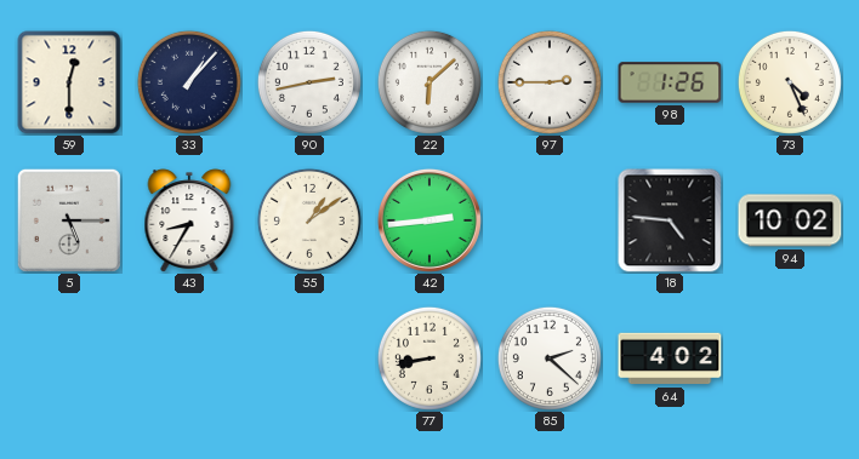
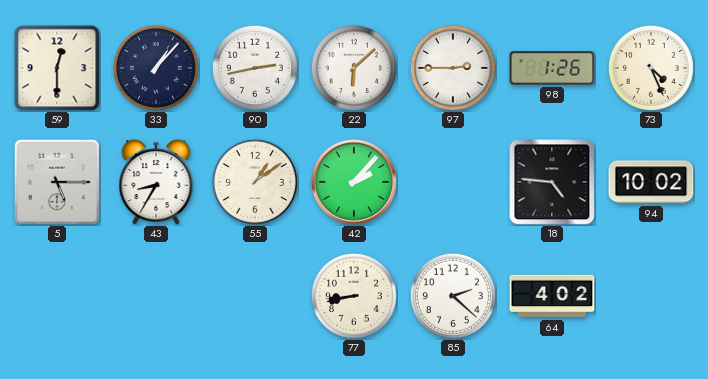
42: 2:44 -> 2:07
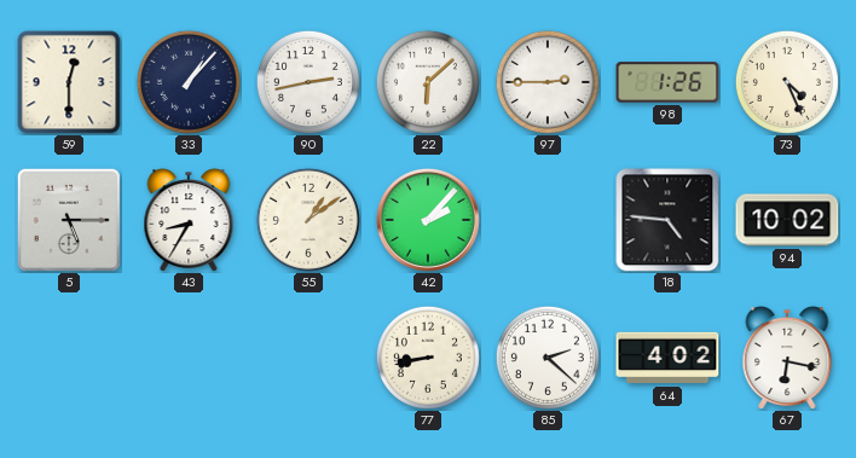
67: none -> 6:17
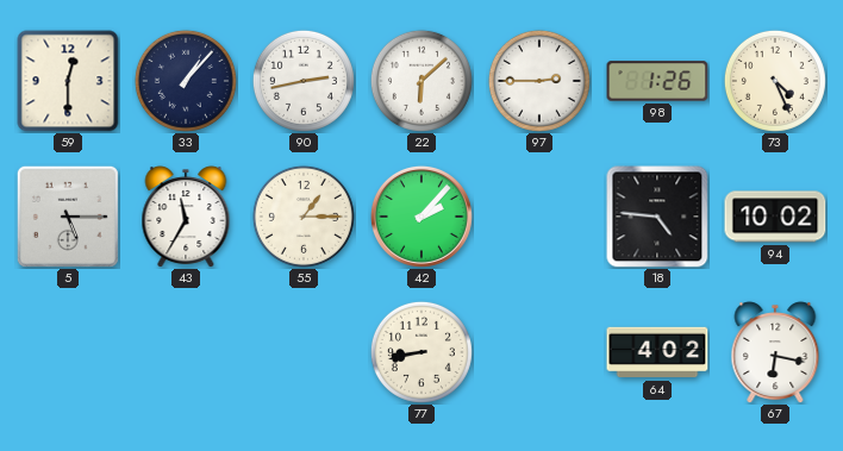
43: 8:35 -> 11:35
55: 1:09 -> 1:15
85: 2:22 -> none
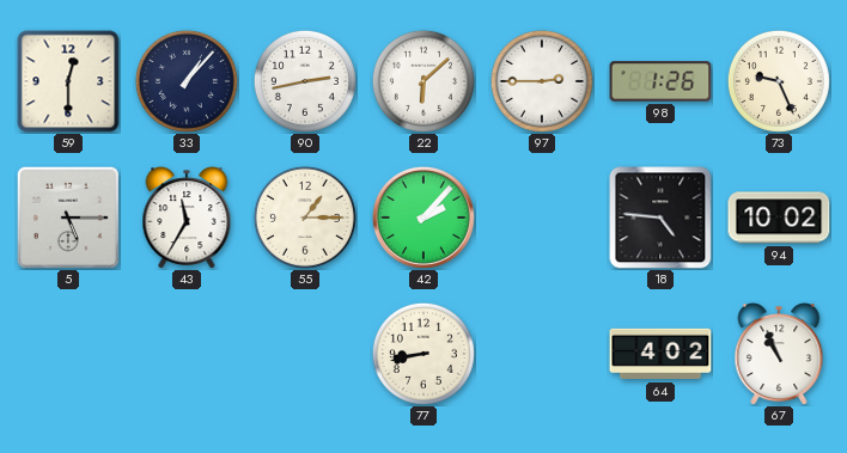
73: 4:26 -> 9:26
67: 6:17 -> 10:56
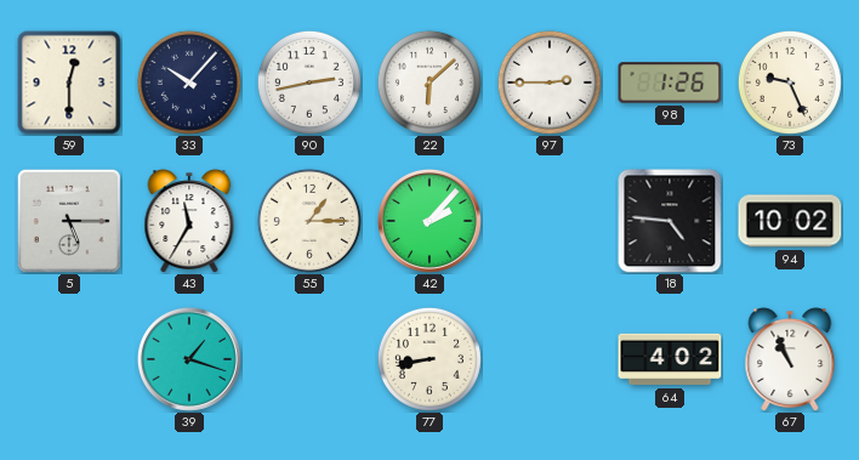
33: 1:07 -> 10:07
39: none -> 1:18
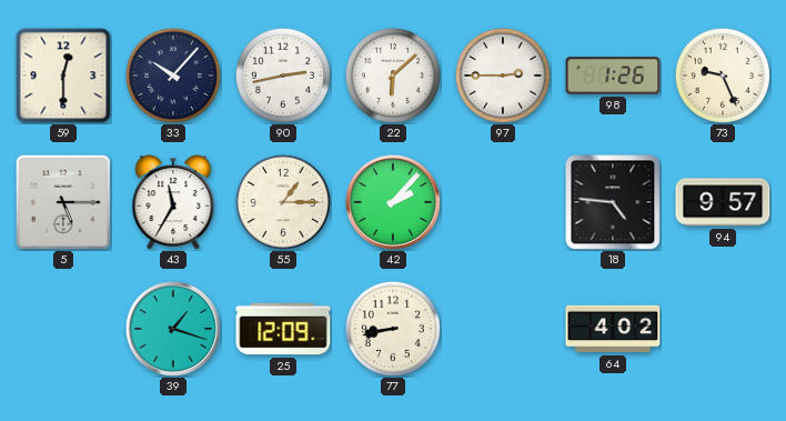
94: 10:02 -> 9:57
25: none -> 12:09
67: 10:56 -> none
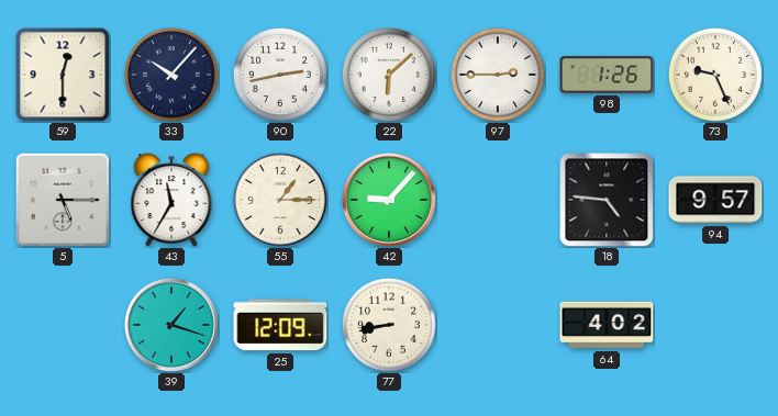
42: 2:07 -> 9:07
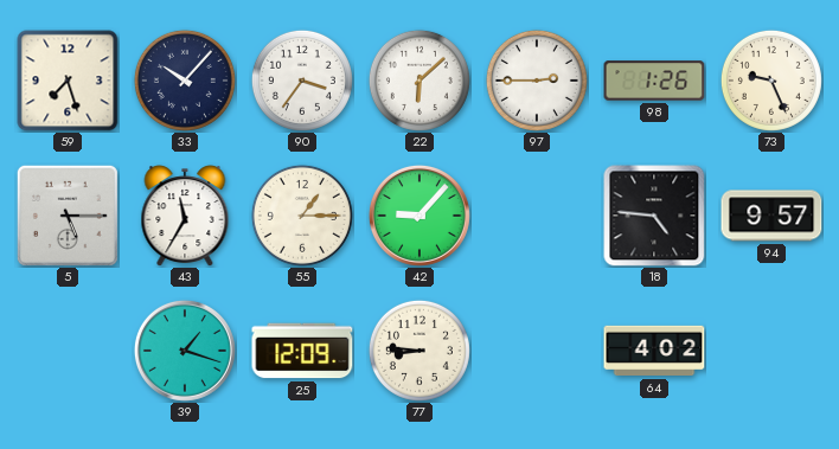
59: 12:30 -> 7:27
90: 2:43 -> 3:36
77: 8:43 -> 8:46
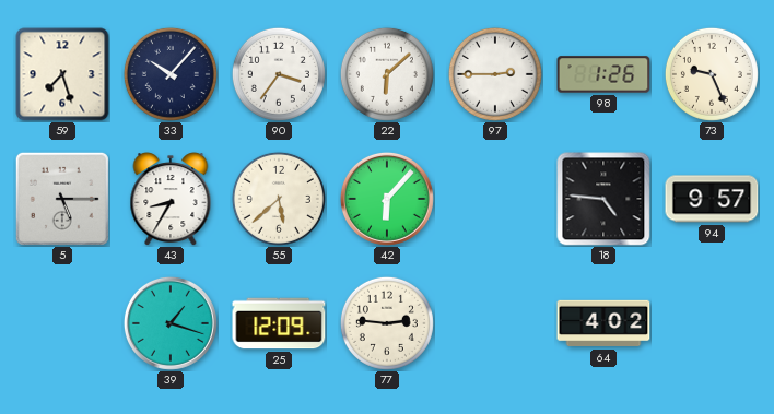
43: 11:35 -> 8:35
55: 1:15 -> 5:38
42: 9:07 -> 6:07
77: 8:46 -> 2:46
